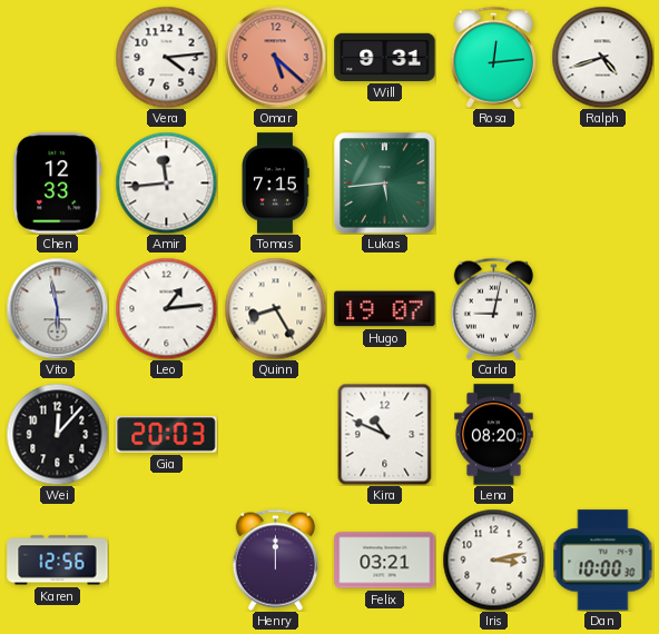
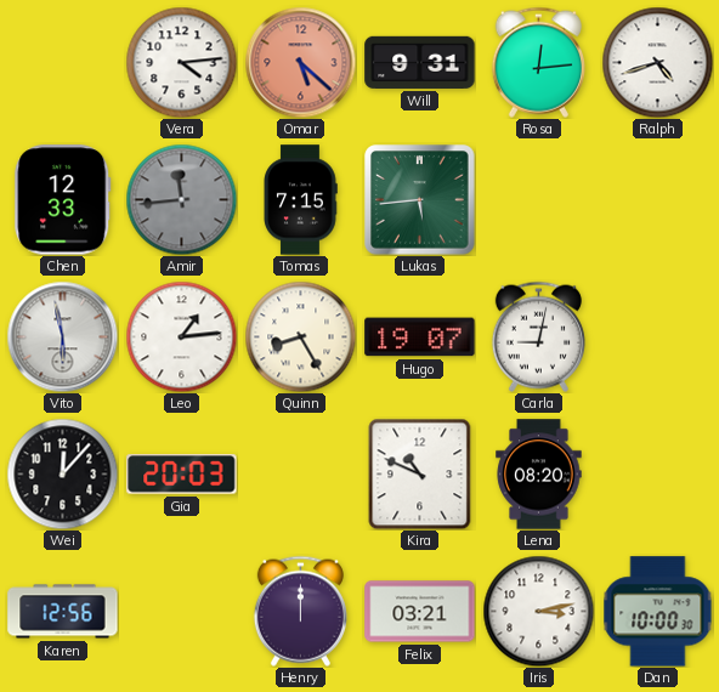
Amir dial: white -> grey
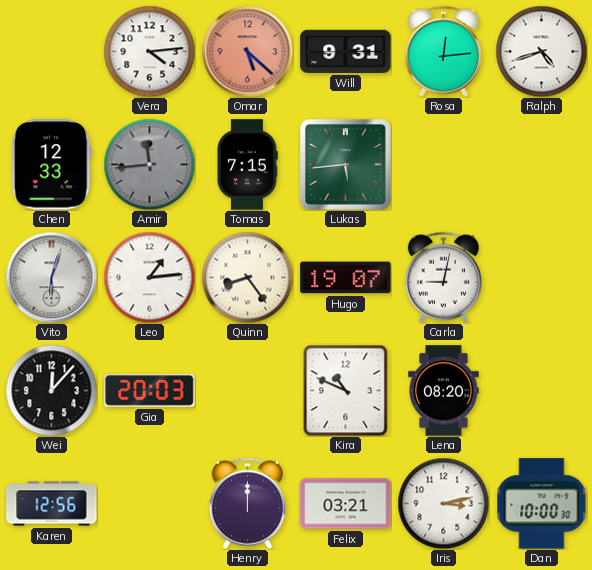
Vito: 5:58 -> 6:03
Quinn: 8:25 -> 8:24
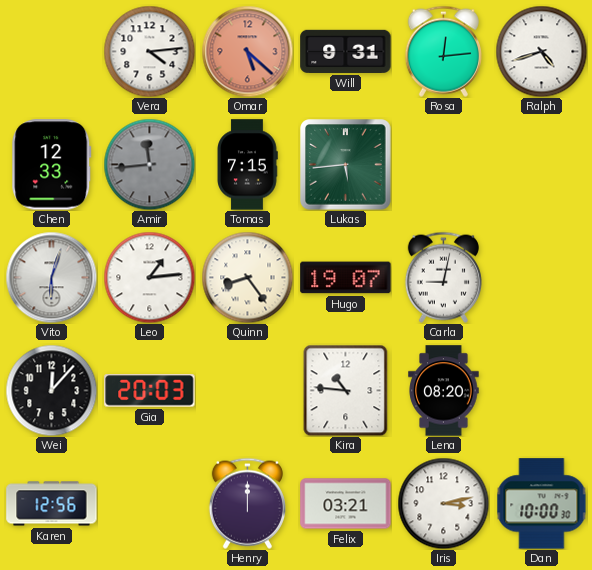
Kira: 10:49 -> 10:46
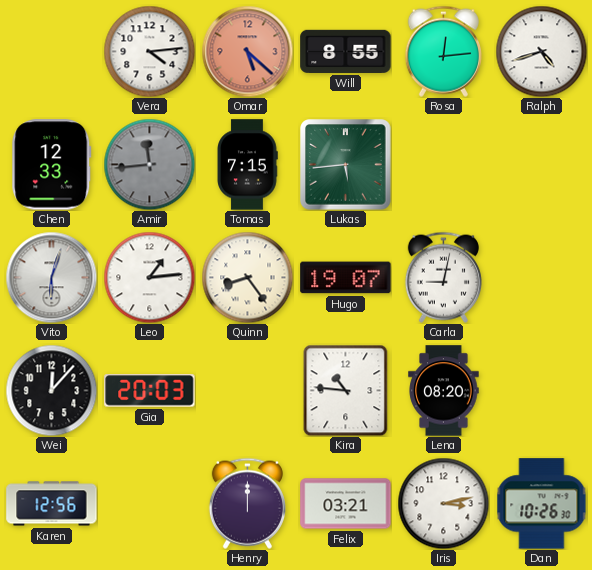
Will: 9:31 -> 8:55
Dan: 10:00 -> 10:26
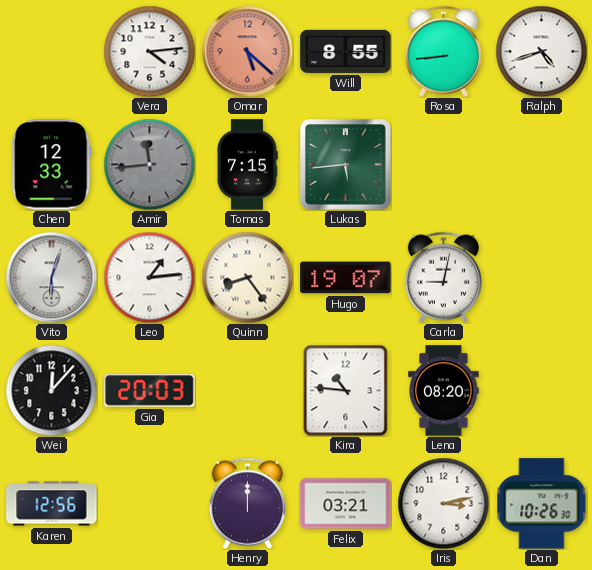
Rosa: 12:14 -> 8:44
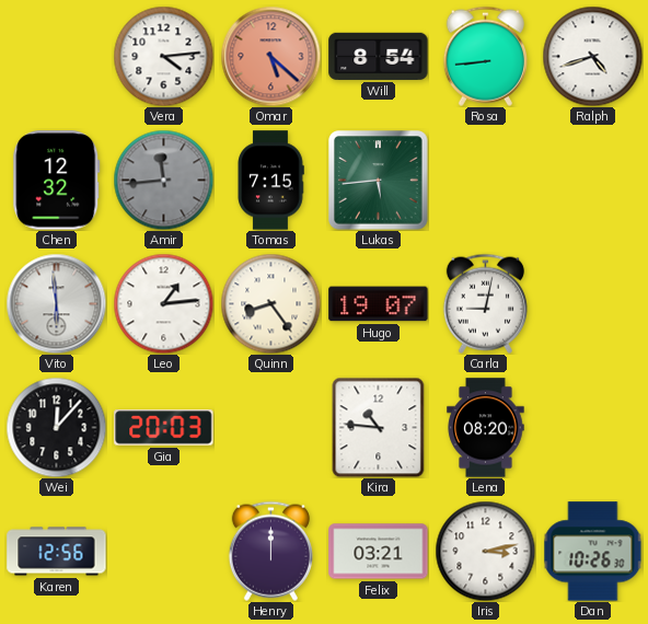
Will: 8:55 -> 8:54
Chen: 12:33 -> 12:32
Vito: 6:03 -> 5:59
